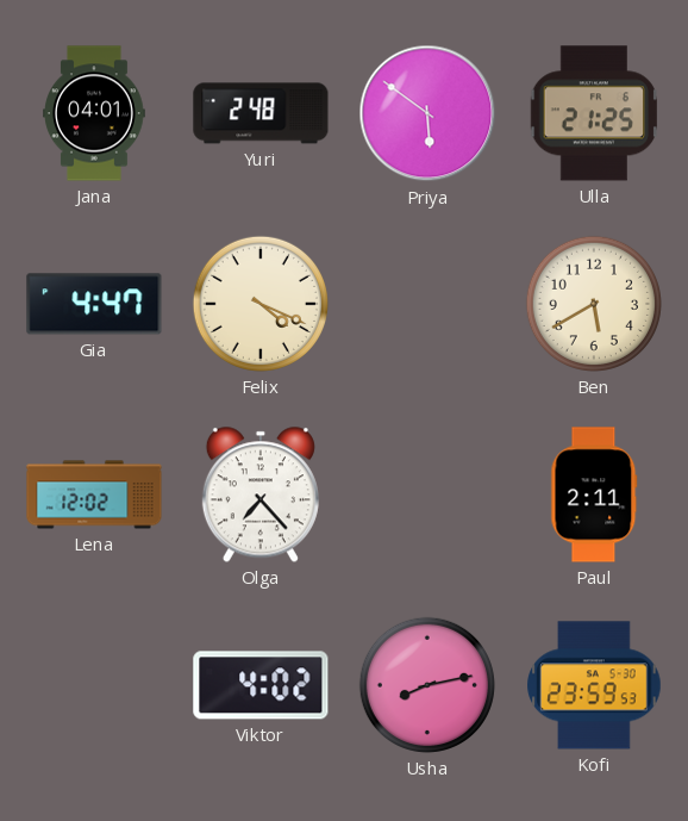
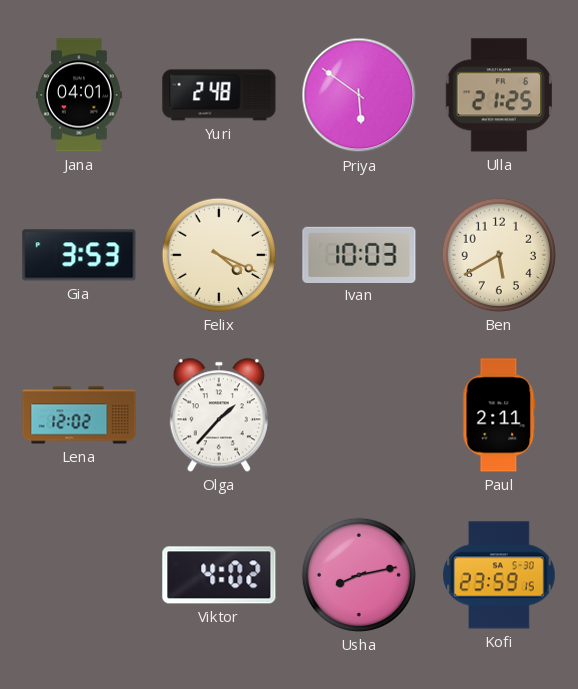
Gia: 4:47 -> 3:53
Ivan: none -> 10:03
Olga: 7:23 -> 1:37
Kofi: 23:59:53 -> 23:59:15
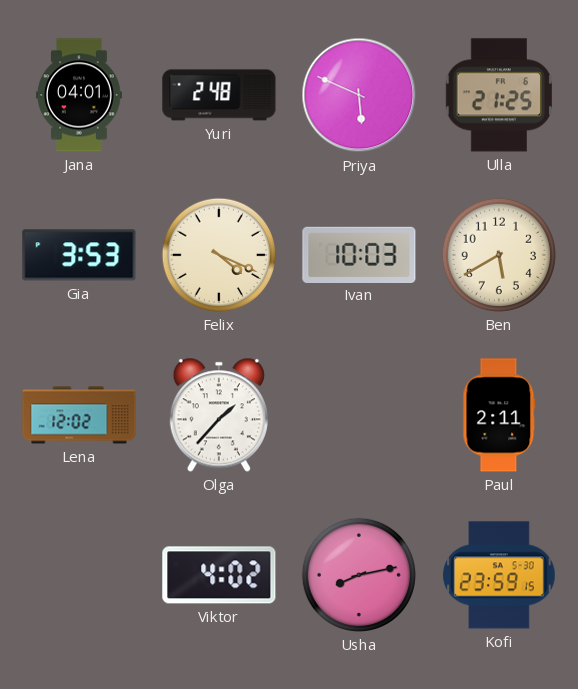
Priya: 5:51 -> 5:49
